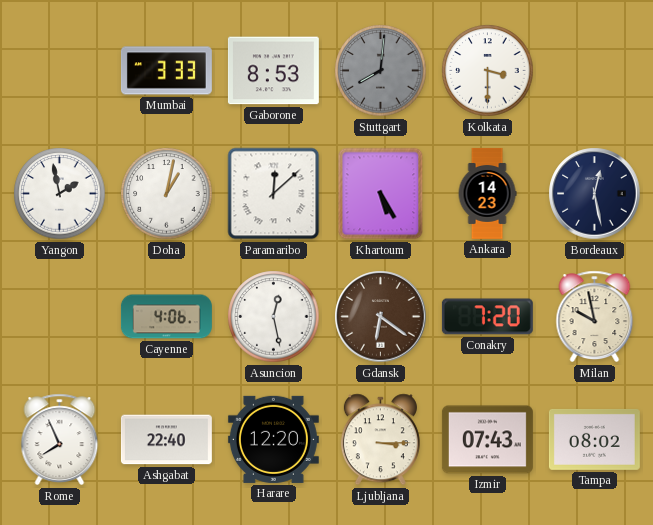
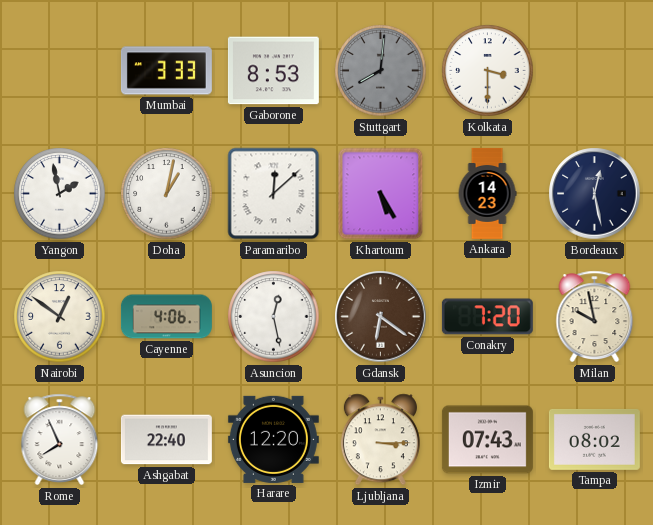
Nairobi: none -> 12:51
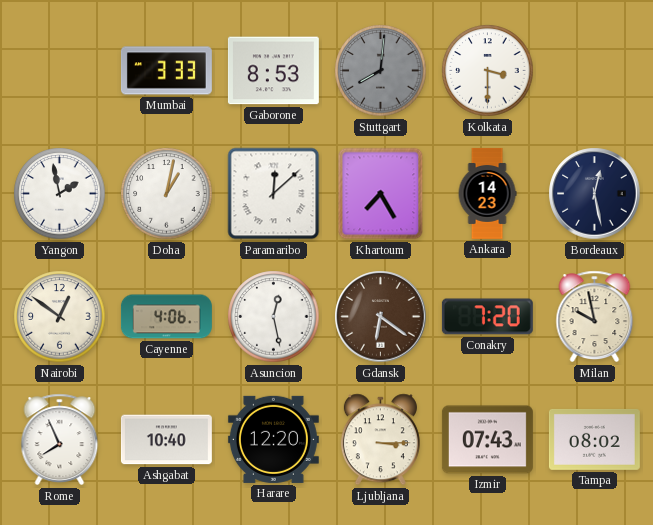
Khartoum: 5:25 -> 7:25
Ashgabat: 22:40 -> 10:40
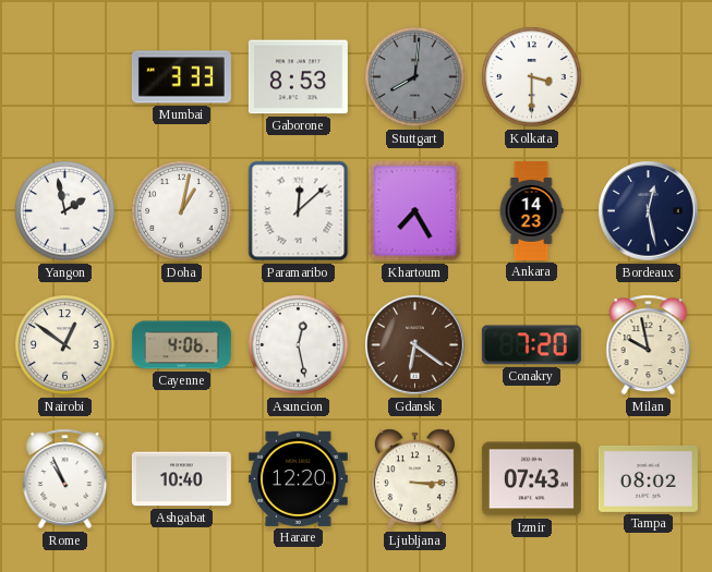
Rome: 7:56 -> 10:56
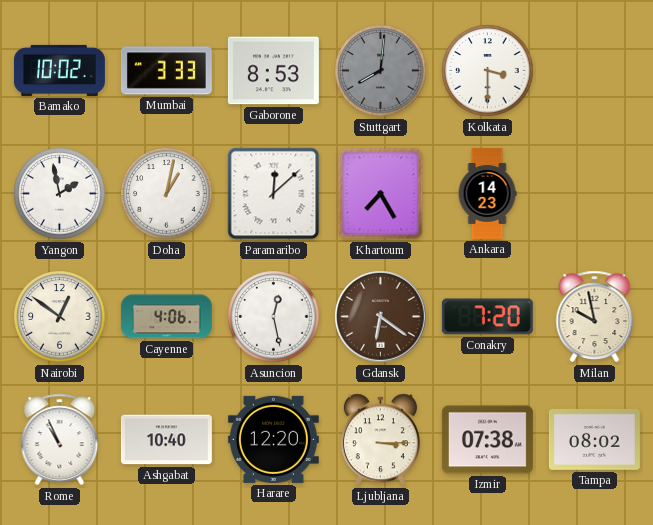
Bamako: none -> 10:02
Bordeaux: 12:28 -> none
Izmir: 07:43 -> 07:38
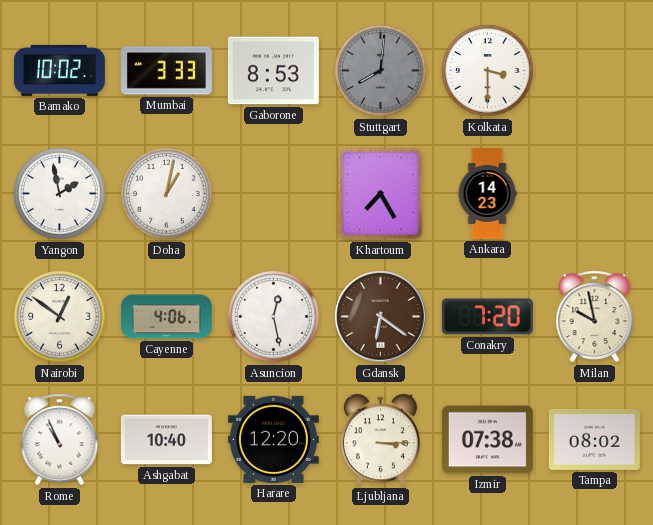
Paramaribo: 12:08 -> none
